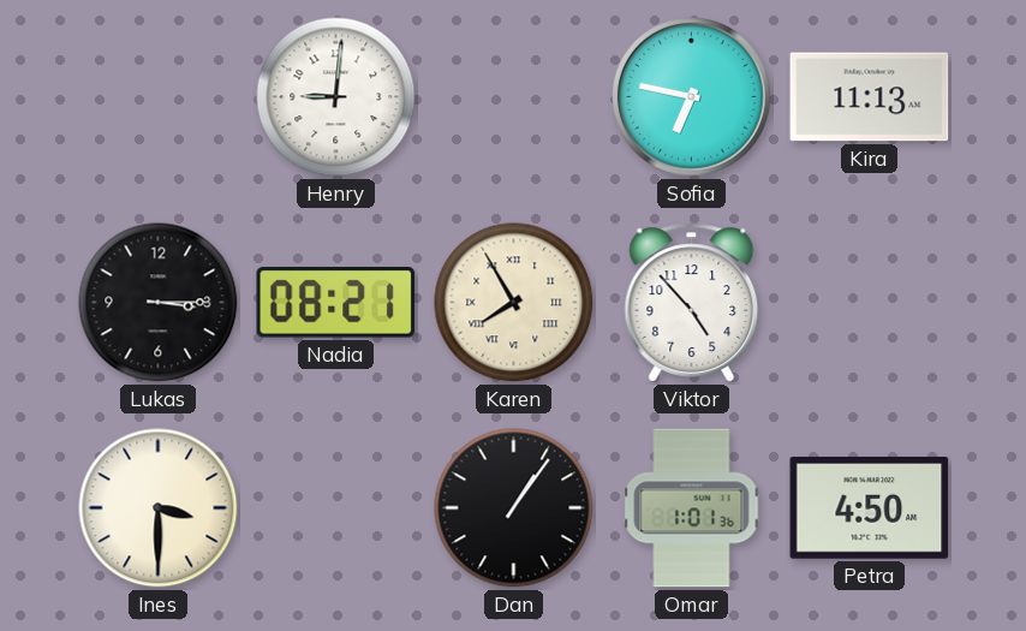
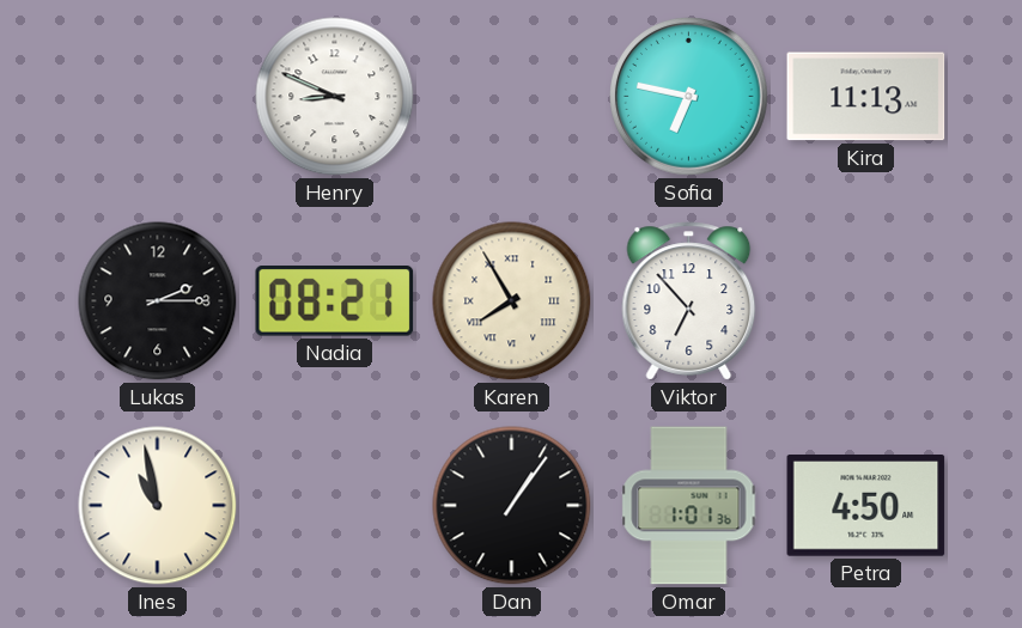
Henry: 9:01 -> 8:49
Lukas: 3:15 -> 2:15
Viktor: 4:53 -> 6:53
Ines: 3:30 -> 10:58
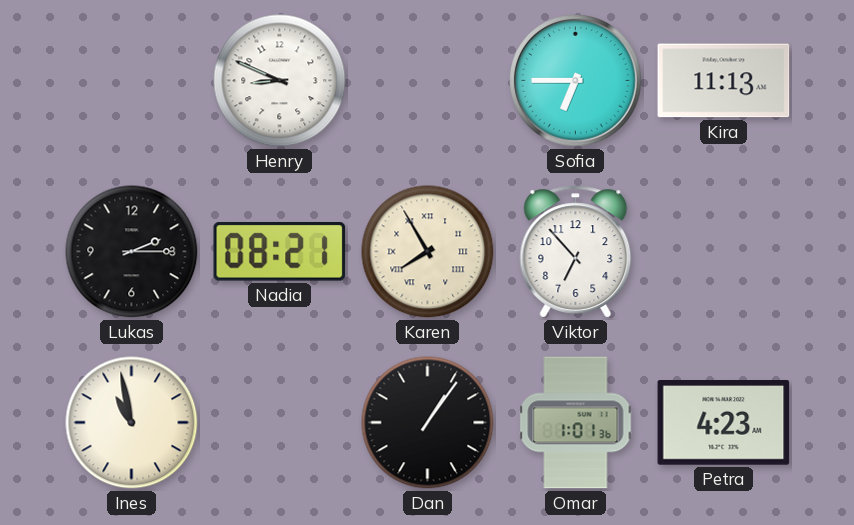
Sofia: 6:47 -> 6:45
Petra: 4:50 -> 4:23
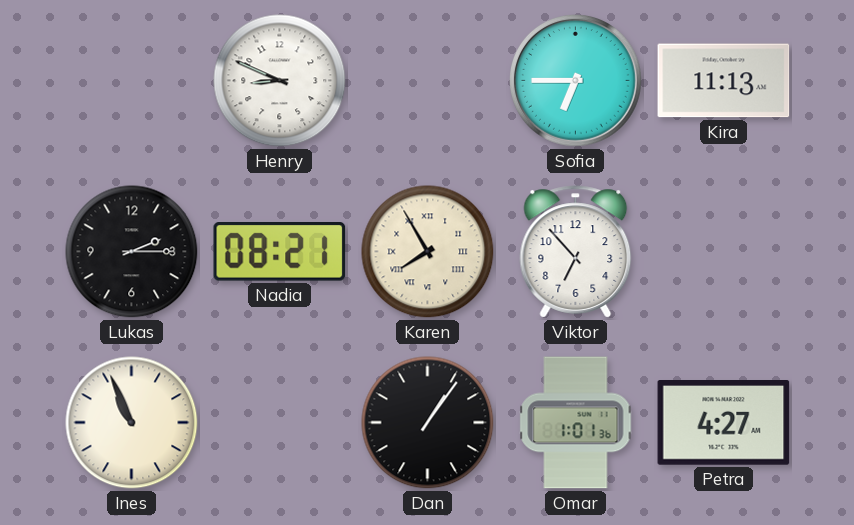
Ines: 10:58 -> 10:56
Petra: 4:23 -> 4:27
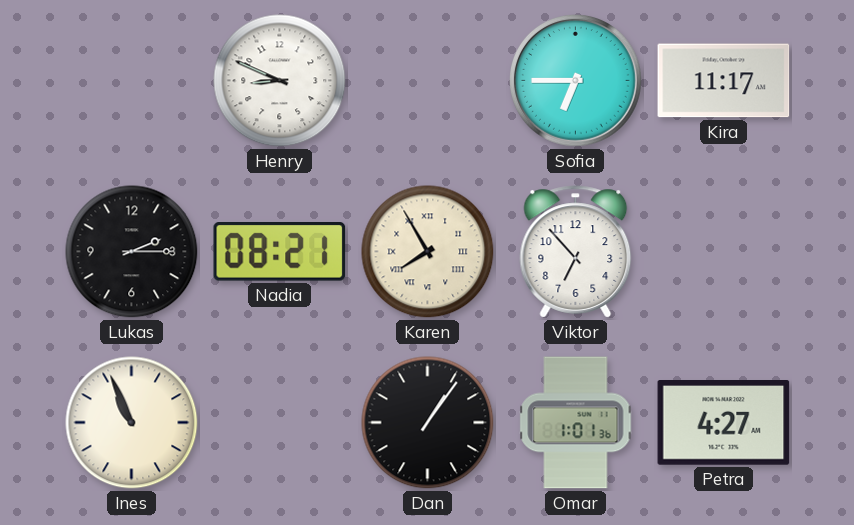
Kira: 11:13 -> 11:17
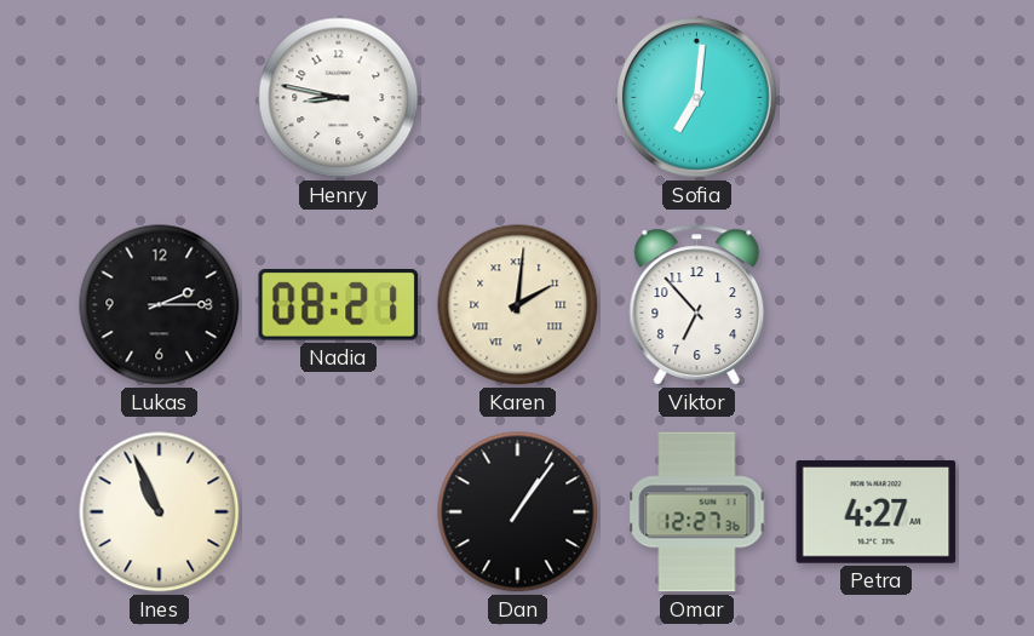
Henry: 8:49 -> 8:47
Sofia: 6:45 -> 7:01
Kira: 11:17 -> none
Karen: 7:55 -> 2:01
Omar: 1:01 -> 12:27
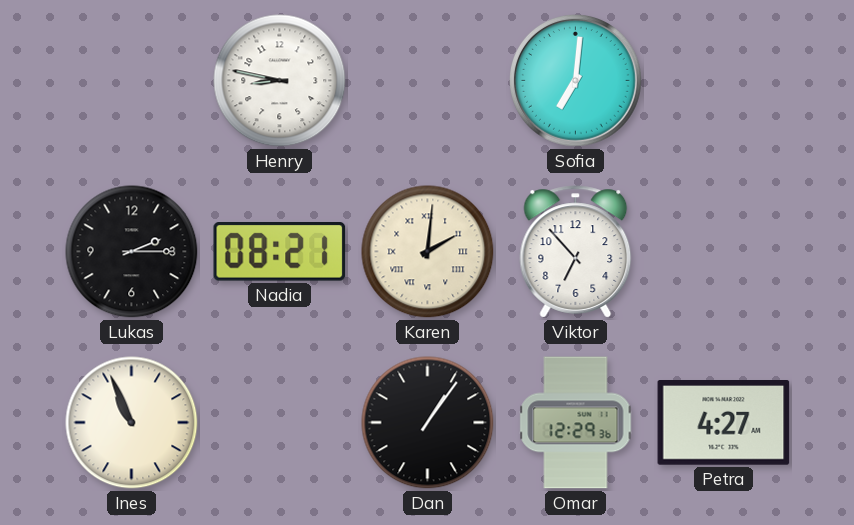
Omar: 12:27 -> 12:29
